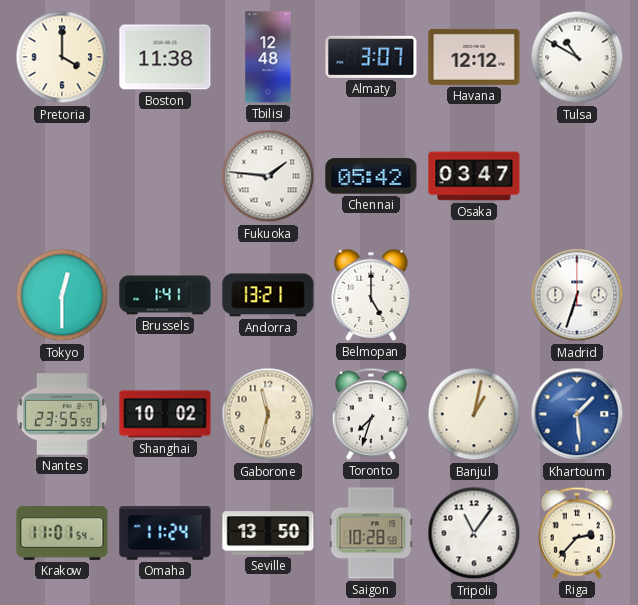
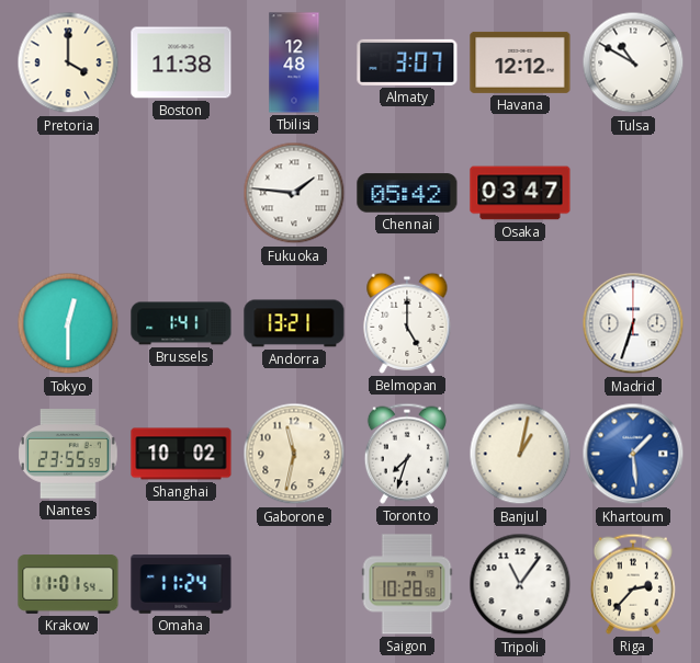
Seville: 13:50 -> none
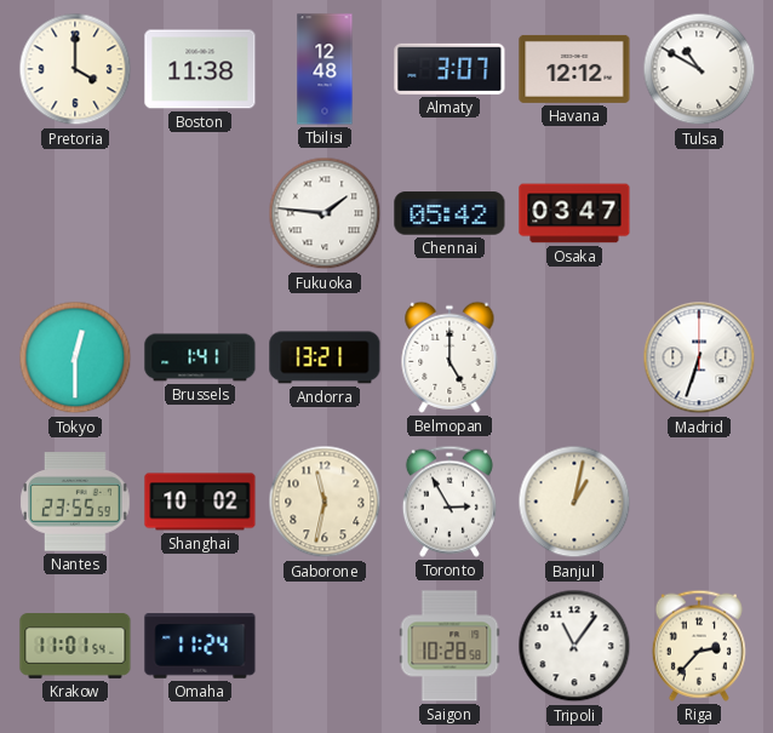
Toronto: 7:33 -> 2:55
Khartoum: 1:29 -> none
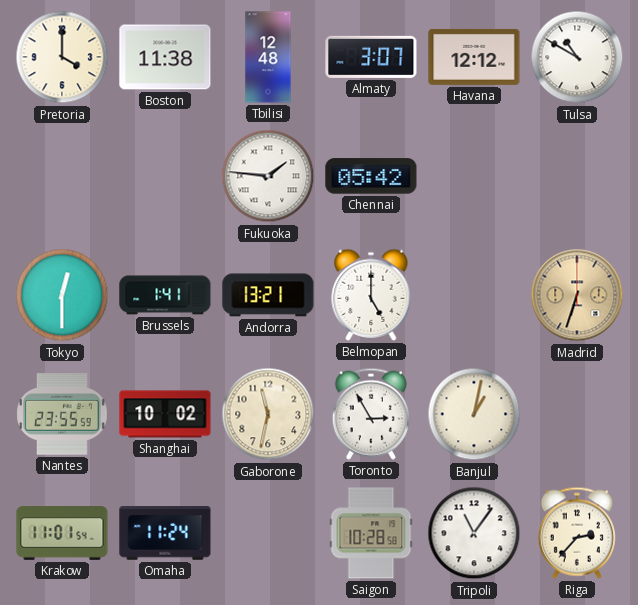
Osaka: 03:47 -> none
Madrid dial: white -> champagne
